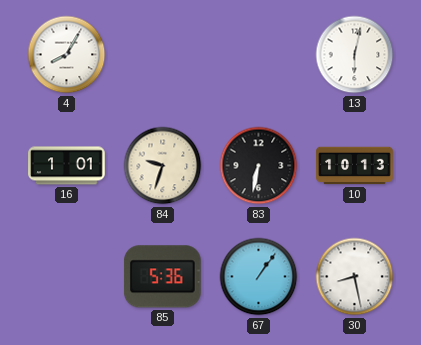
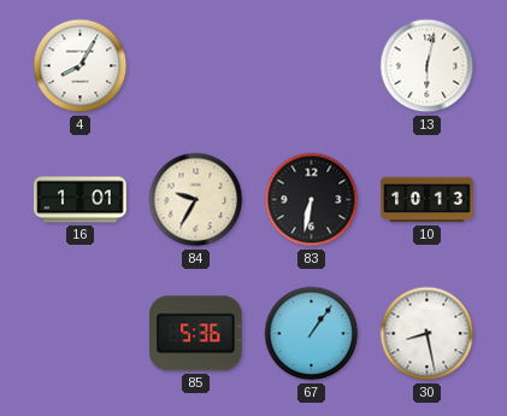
84: 9:33 -> 9:35
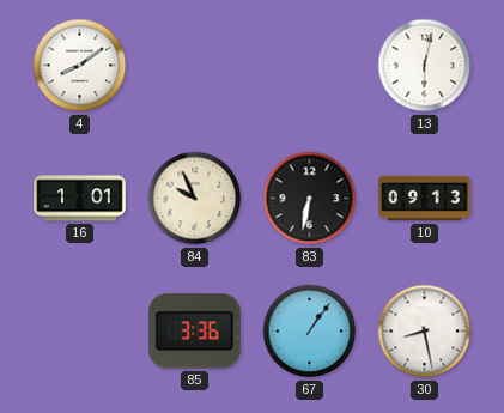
4: 8:05 -> 8:09
84: 9:35 -> 9:56
10: 10:13 -> 09:13
85: 5:36 -> 3:36
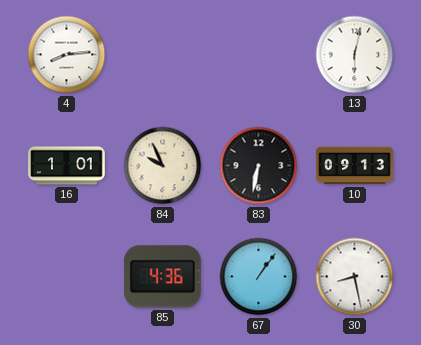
4: 8:09 -> 8:14
85: 3:36 -> 4:36
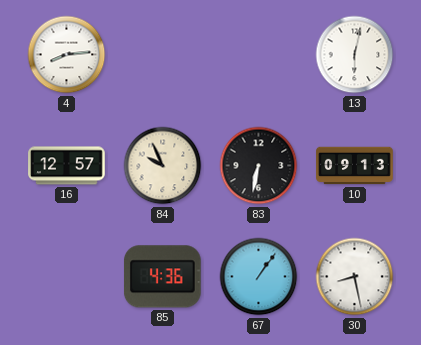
16: 1:01 -> 12:57
